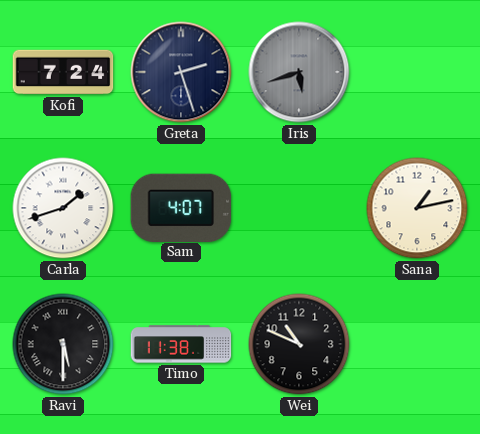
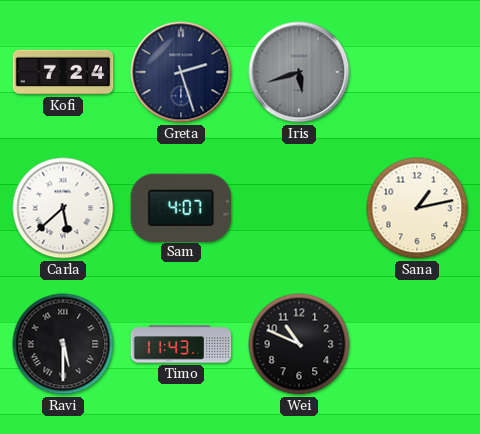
Carla: 1:42 -> 5:38
Timo: 11:38 -> 11:43
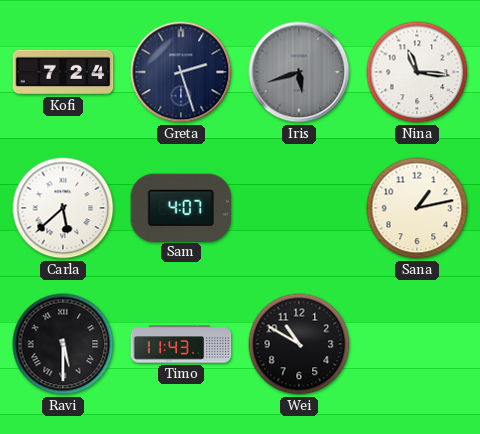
Nina: none -> 11:16
Wei: 10:49 -> 10:50
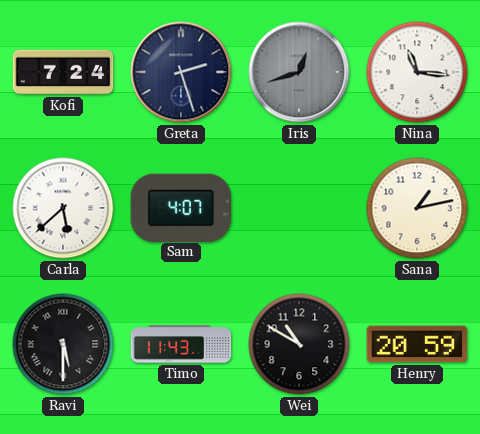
Iris: 5:42 -> 12:42
Henry: none -> 20:59
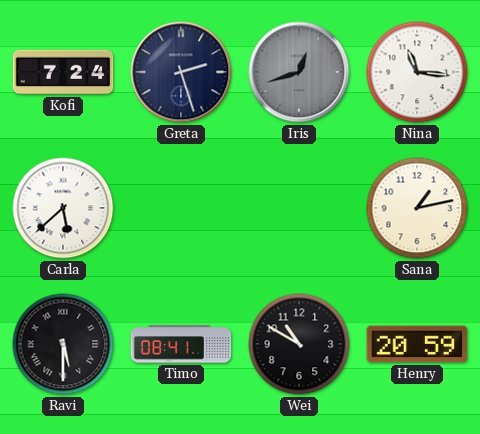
Sam: 4:07 -> none
Timo: 11:43 -> 08:41
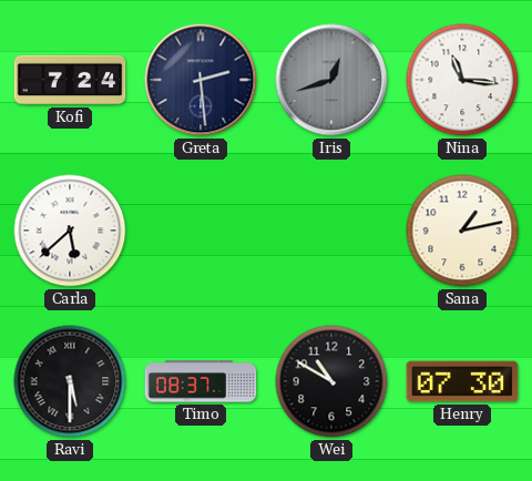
Greta: 2:27 -> 2:29
Timo: 08:41 -> 08:37
Henry: 20:59 -> 07:30
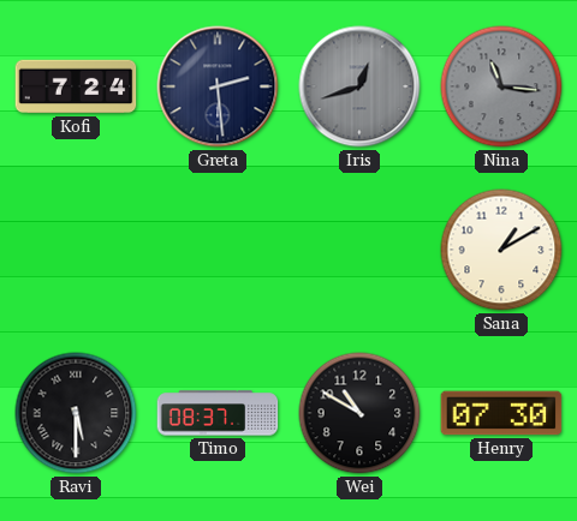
Nina dial: white -> grey
Carla: 5:38 -> none
Sana: 1:13 -> 1:10
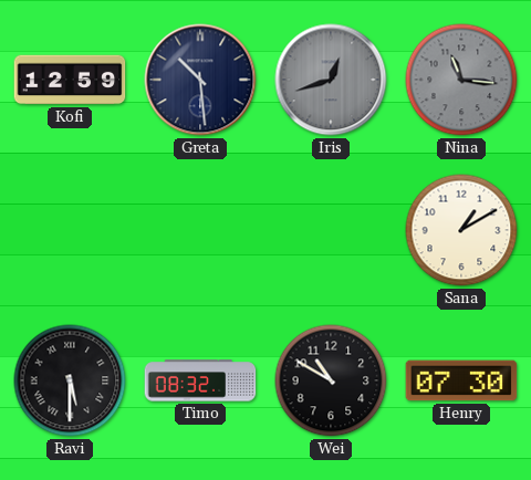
Kofi: 7:24 -> 12:59
Greta: 2:29 -> 10:29
Timo: 08:37 -> 08:32
